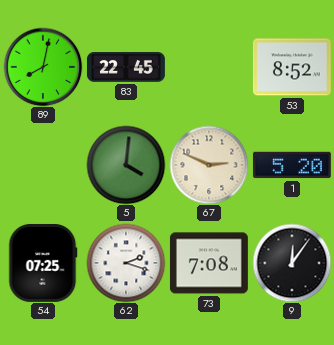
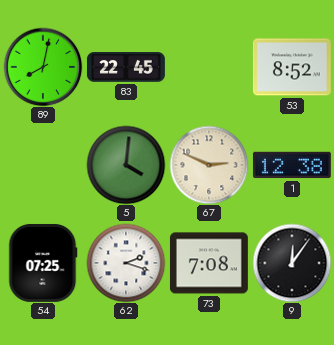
1: 5:20 -> 12:38
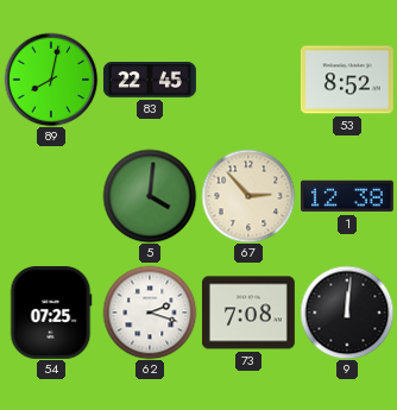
67: 2:49 -> 2:53
9: 12:06 -> 12:01
